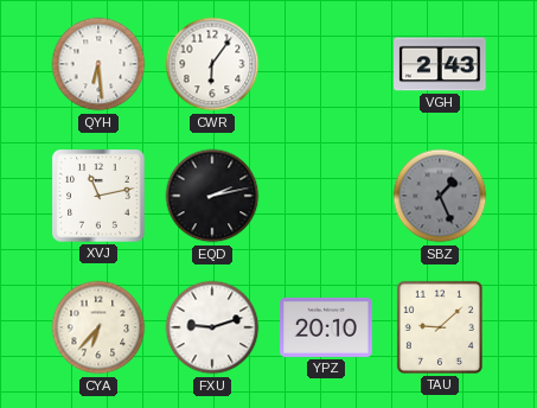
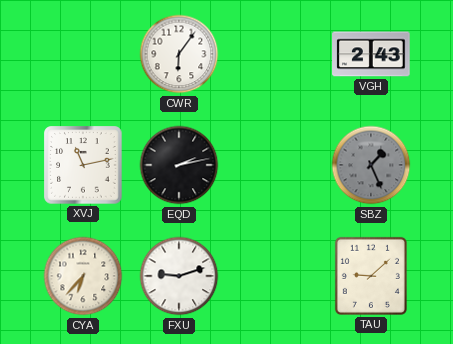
QYH: 6:29 -> none
YPZ: 20:10 -> none
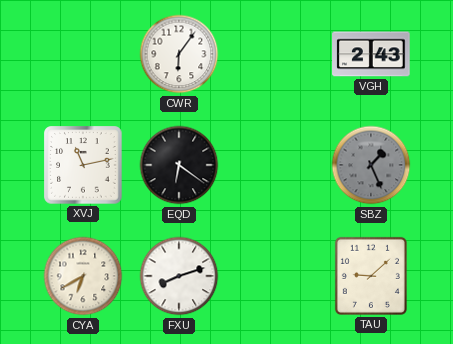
EQD: 2:13 -> 6:21
CYA: 6:37 -> 6:40
FXU: 9:12 -> 8:12
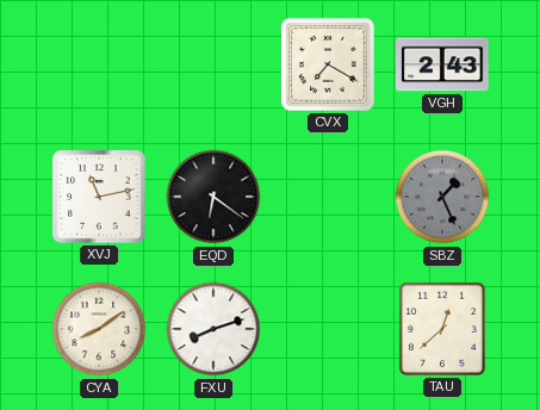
CWR: 6:06 -> none
CVX: none -> 7:20
CYA: 6:40 -> 8:09
TAU: 9:08 -> 12:38
